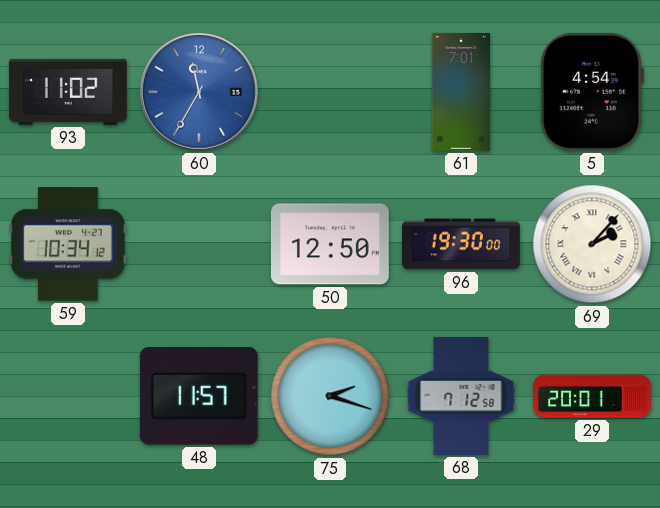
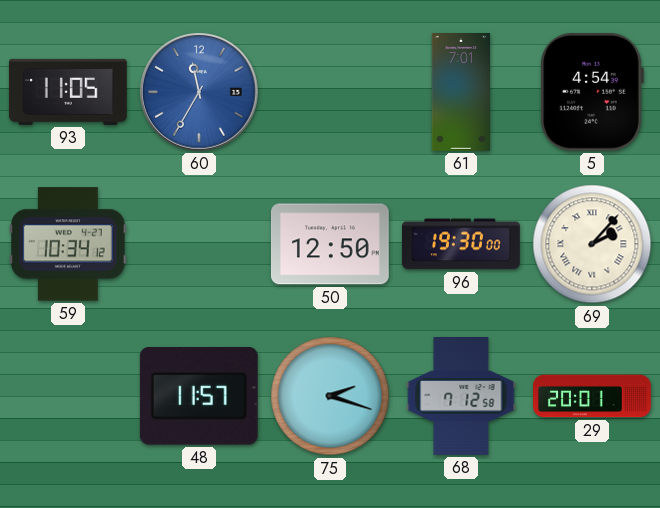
93: 11:02 -> 11:05
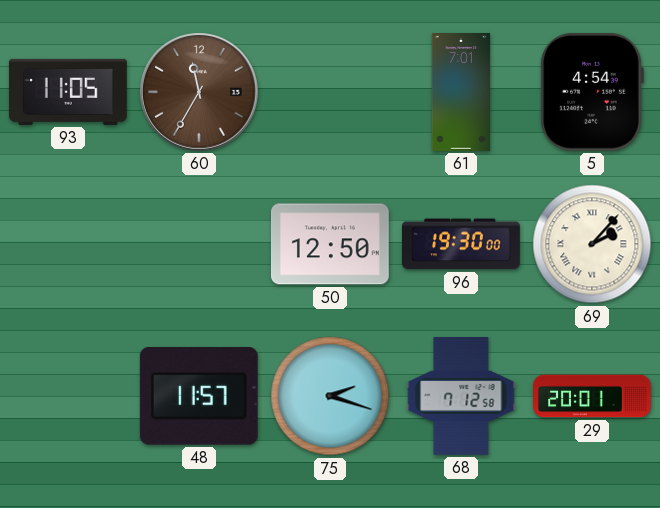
60 dial: blue -> brown
59: 10:34 -> none
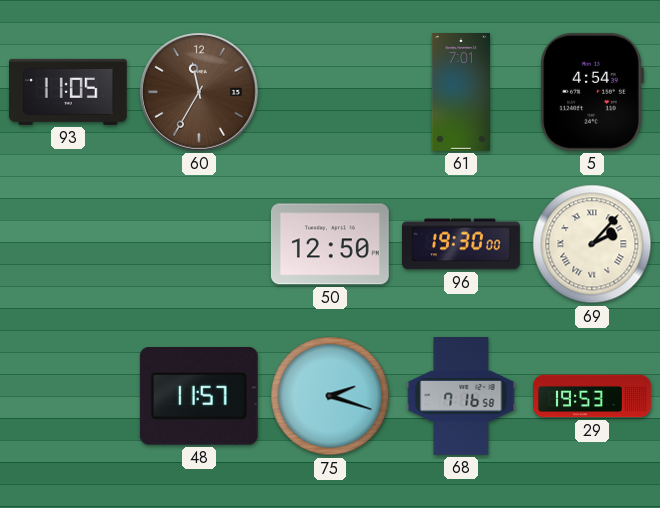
68: 7:12 -> 7:16
29: 20:01 -> 19:53
